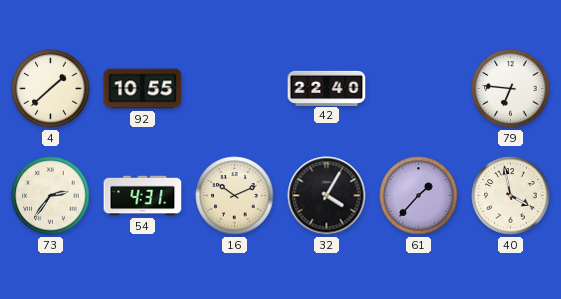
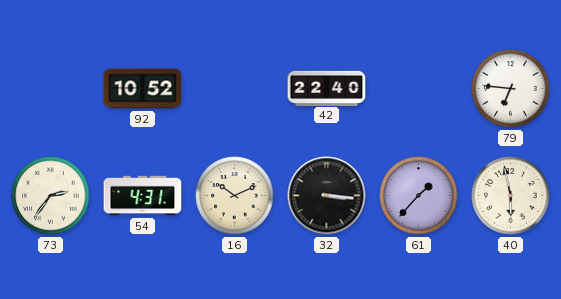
4: 1:38 -> none
92: 10:55 -> 10:52
32: 4:05 -> 3:16
40: 3:58 -> 5:58
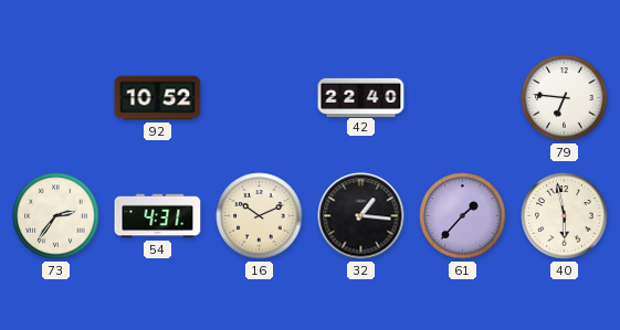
32: 3:16 -> 1:16
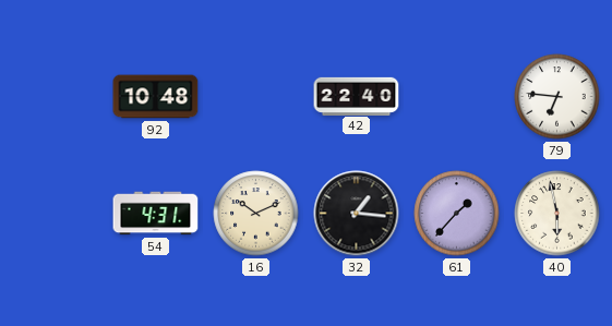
92: 10:52 -> 10:48
73: 2:36 -> none
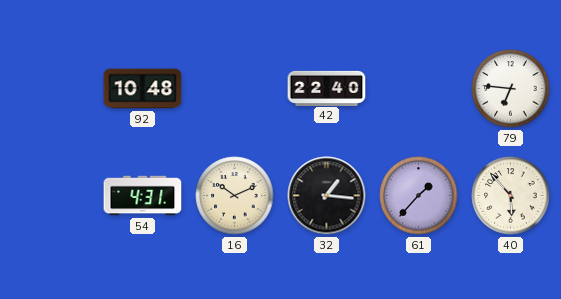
40: 5:58 -> 5:53
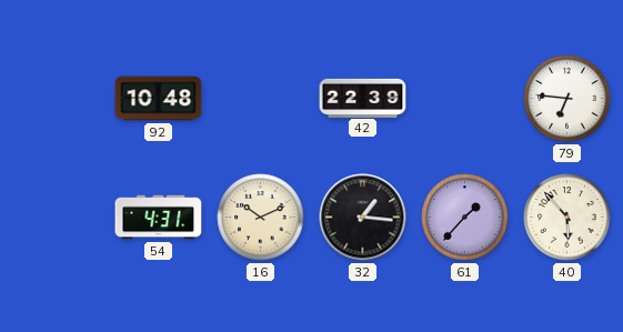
42: 22:40 -> 22:39
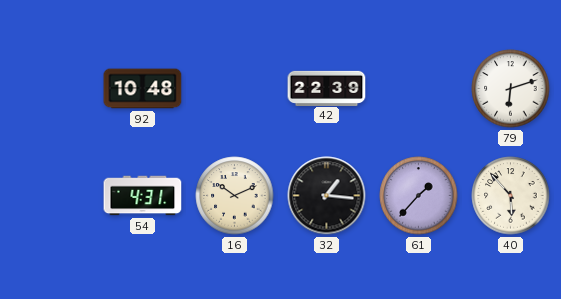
79: 6:46 -> 6:12
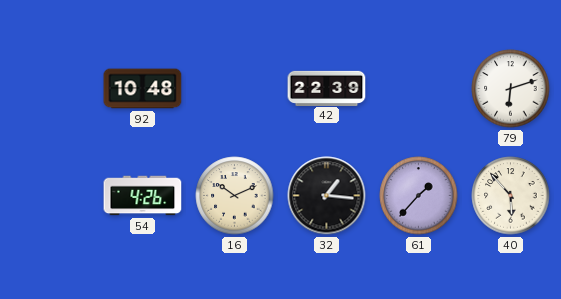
54: 4:31 -> 4:26
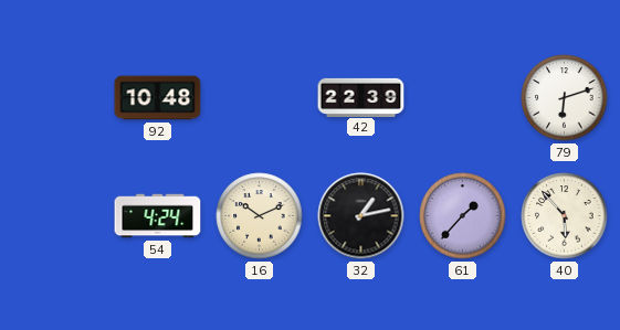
54: 4:26 -> 4:24
32: 1:16 -> 1:13
